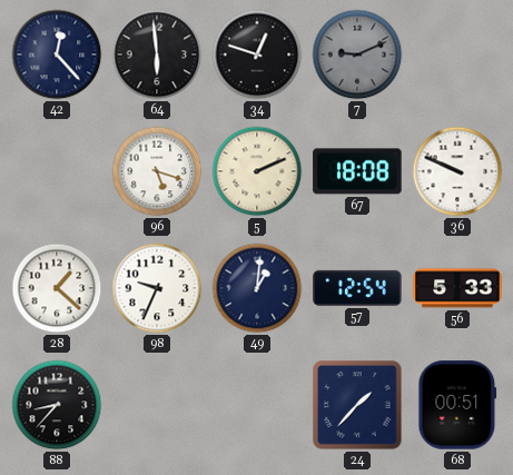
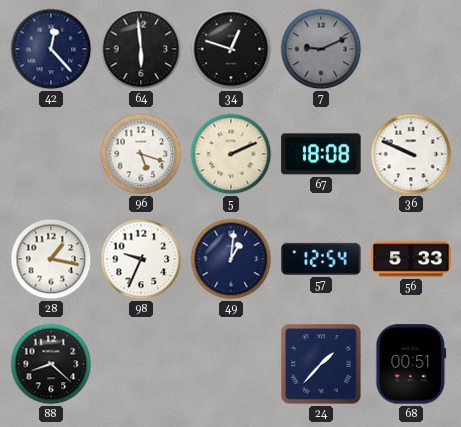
28: 1:22 -> 1:17
88: 8:37 -> 8:22
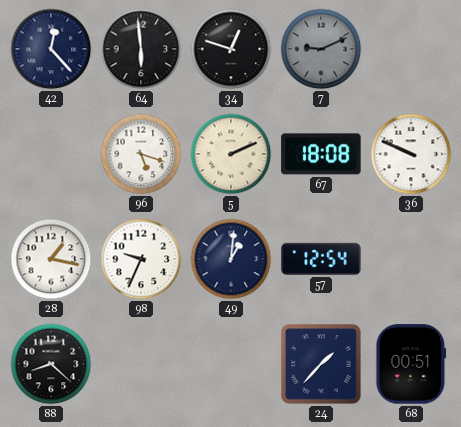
56: 5:33 -> none
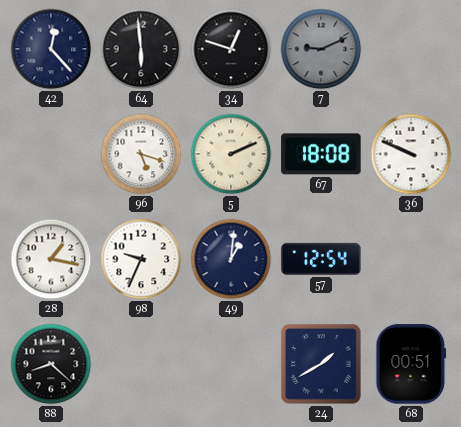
24: 1:37 -> 1:40
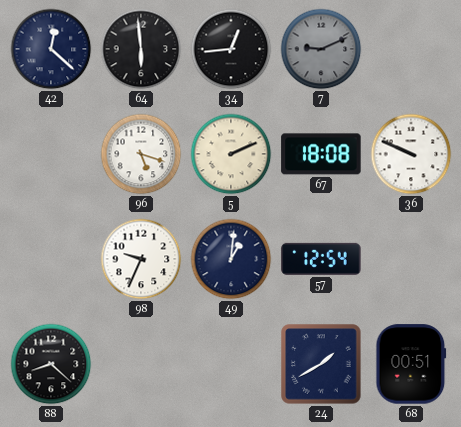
42: 12:23 -> 12:22
34: 12:48 -> 12:44
28: 1:17 -> none
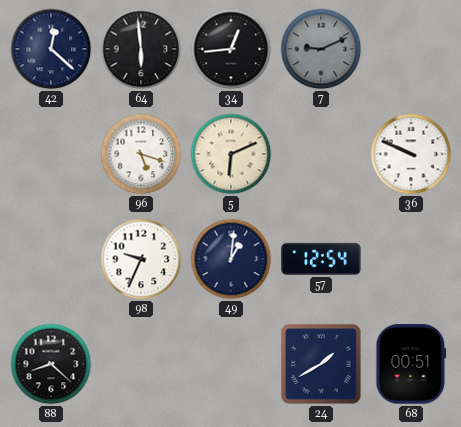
5: 2:11 -> 6:11
67: 18:08 -> none
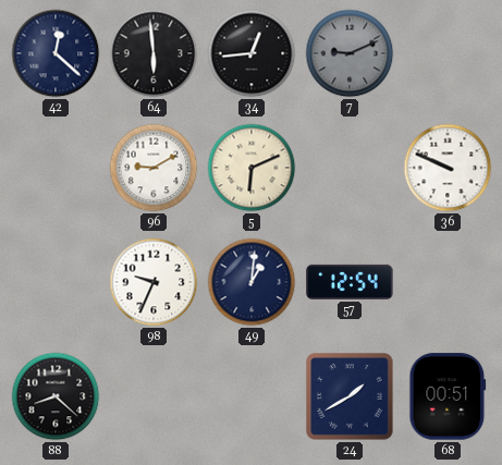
96: 5:18 -> 9:10
